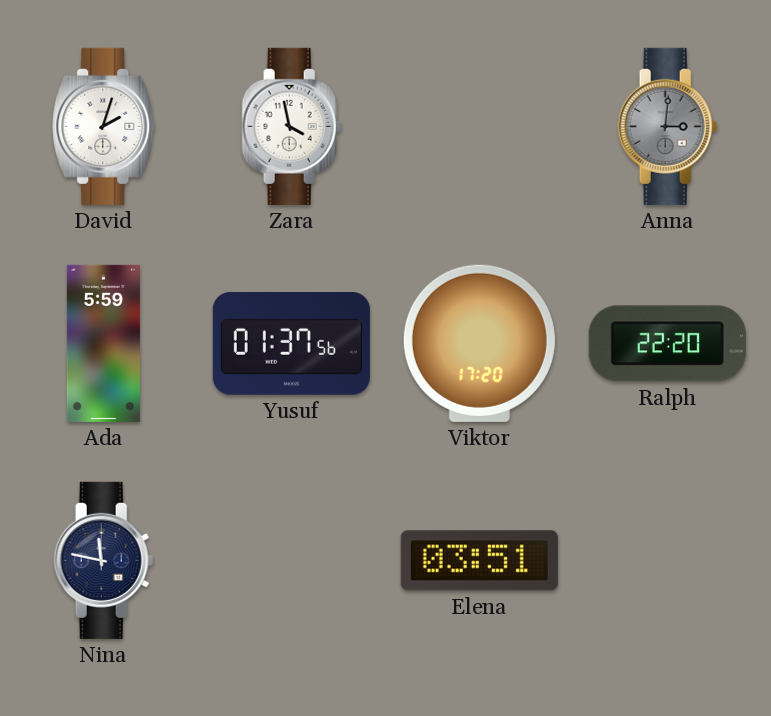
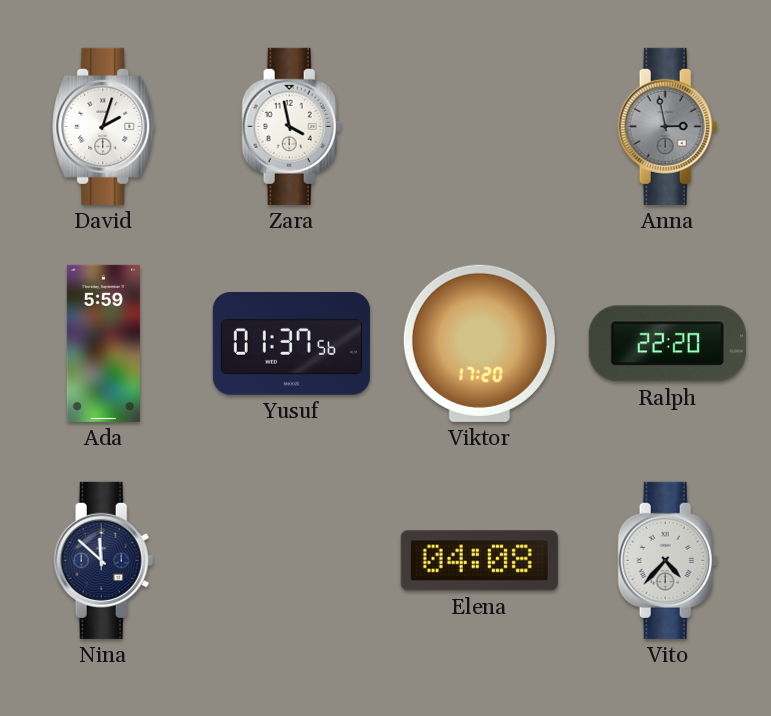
Anna: 3:01 -> 2:58
Nina: 11:47 -> 11:52
Elena: 03:51 -> 04:08
Vito: none -> 4:37
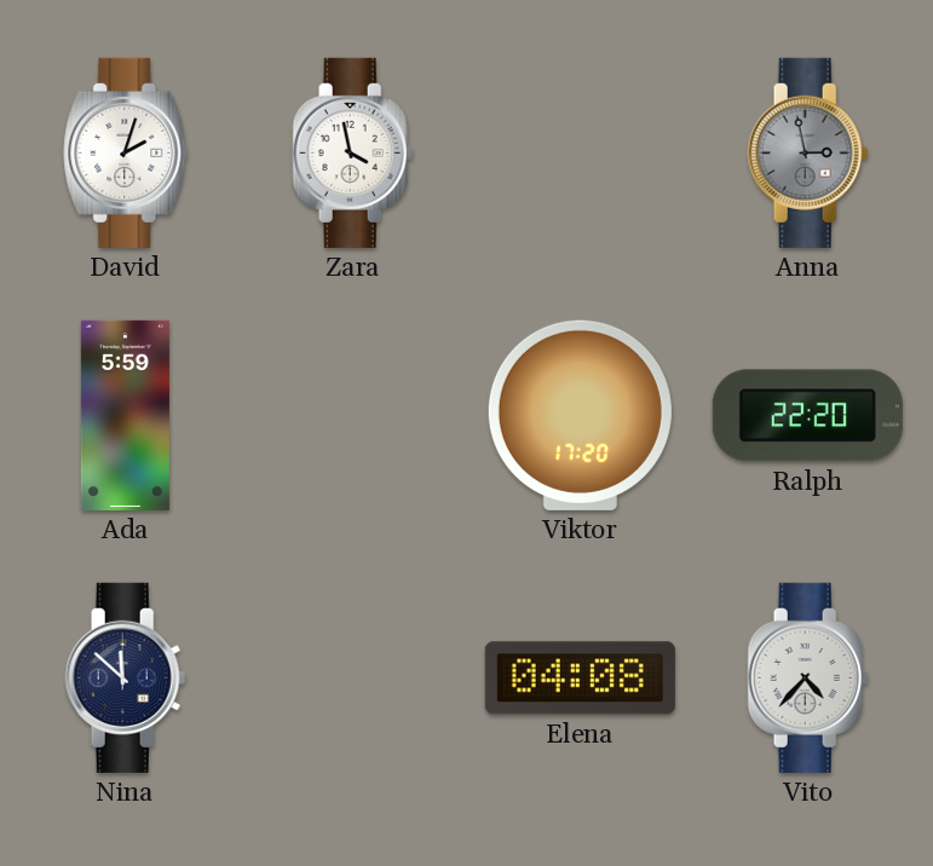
Yusuf: 01:37 -> none
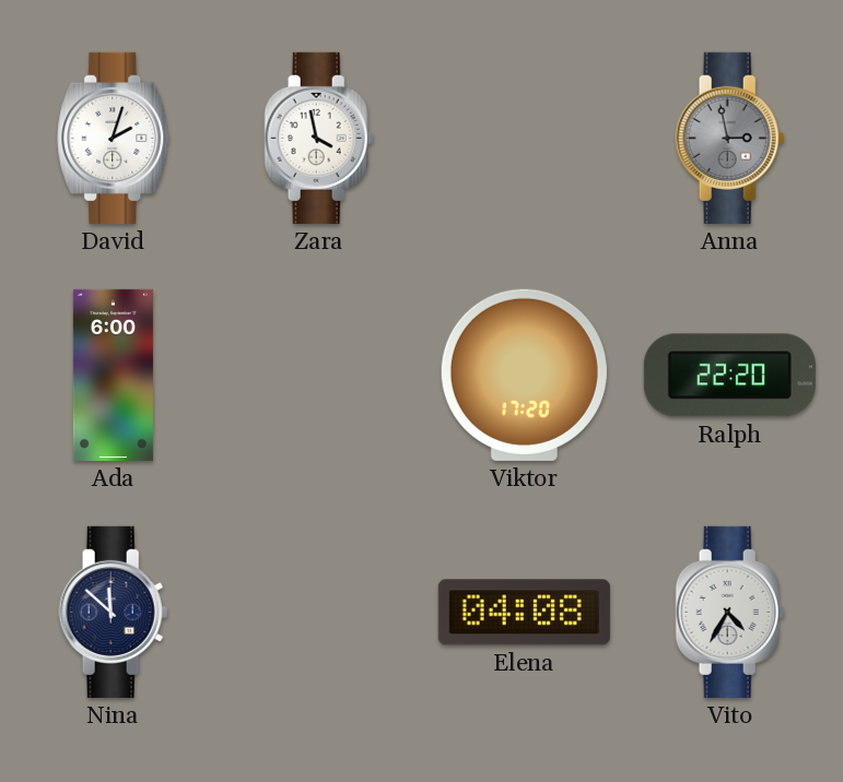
Ada: 5:59 -> 6:00
Vito: 4:37 -> 4:35
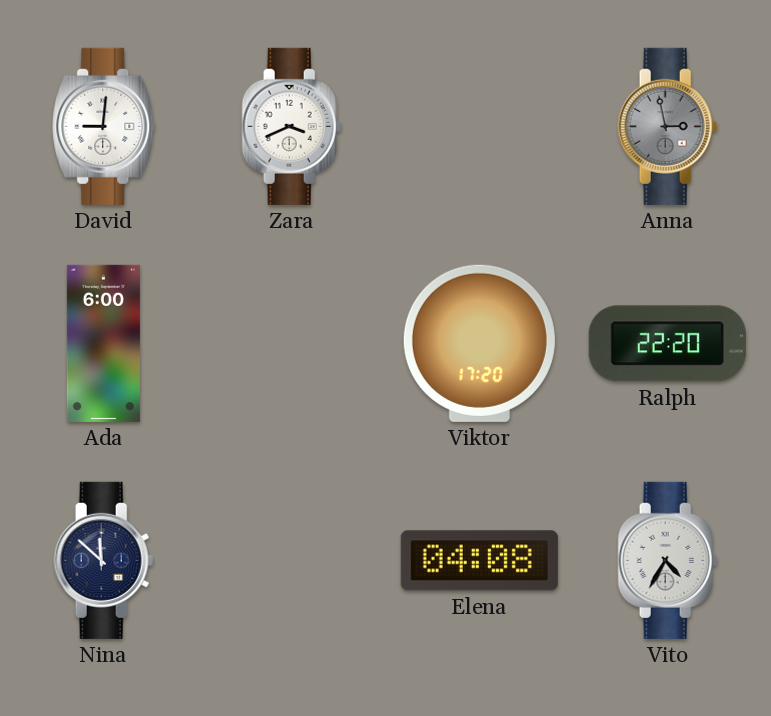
David: 2:03 -> 9:01
Zara: 3:58 -> 3:41
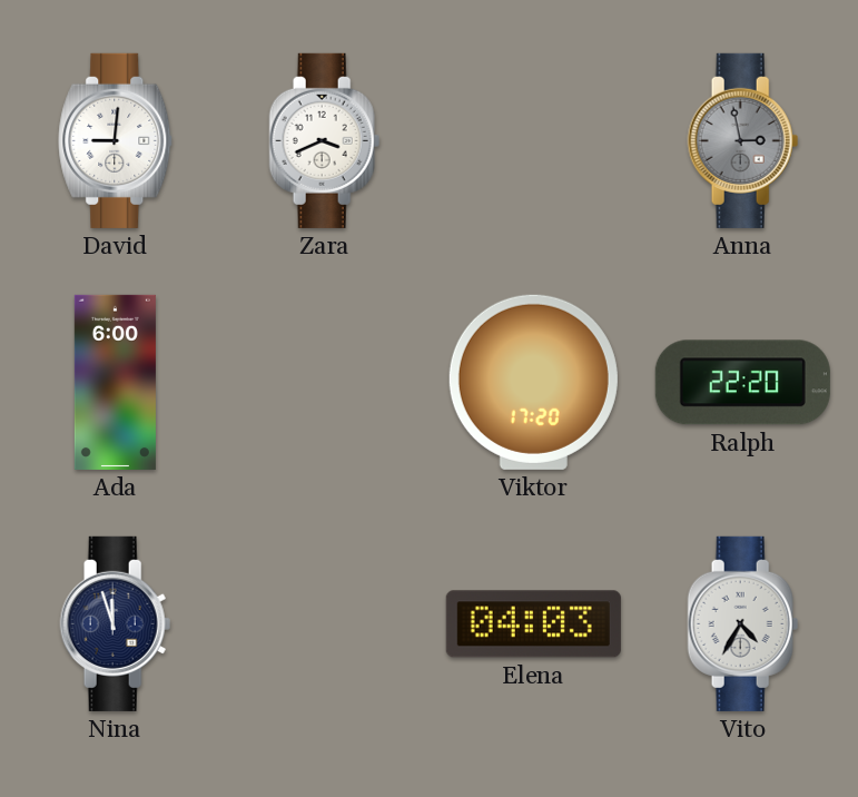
Nina: 11:52 -> 11:57
Elena: 04:08 -> 04:03
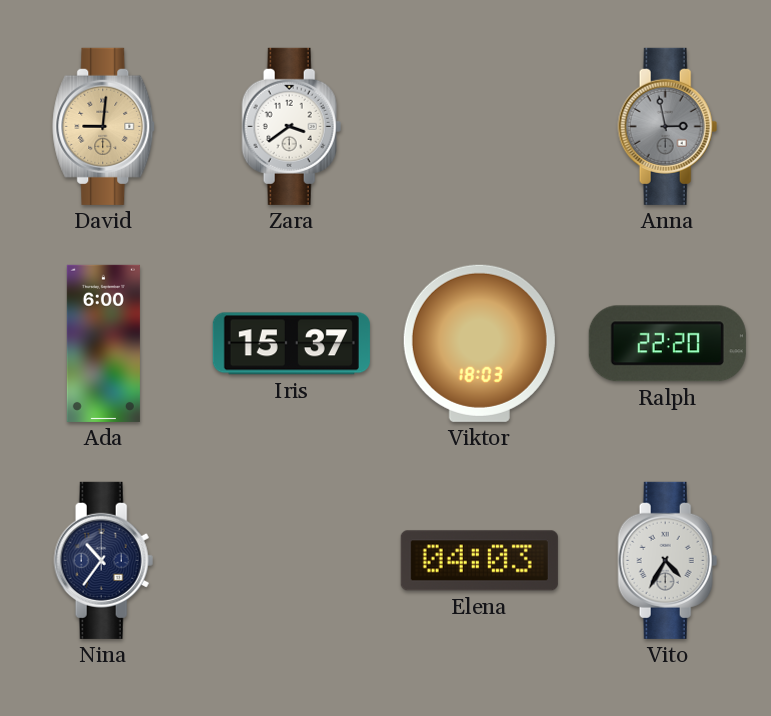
David dial: white -> champagne
Zara: 3:41 -> 3:39
Iris: none -> 15:37
Viktor: 17:20 -> 18:03
Nina: 11:57 -> 10:36
